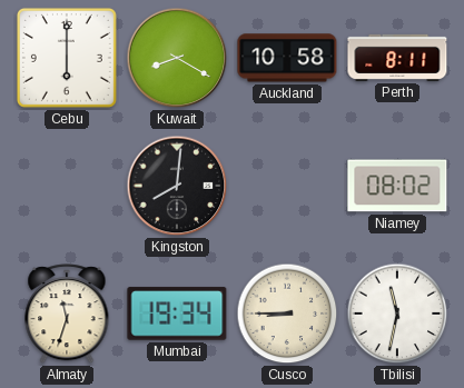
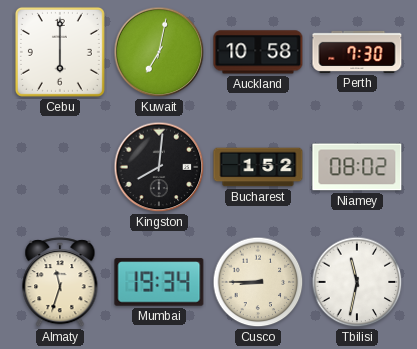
Kuwait: 8:20 -> 7:02
Perth: 8:11 -> 7:30
Bucharest: none -> 1:52
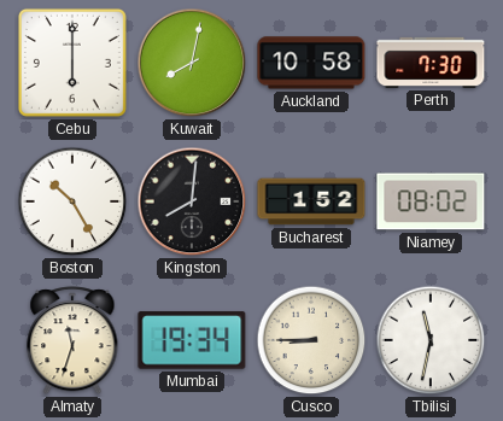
Kuwait: 7:02 -> 8:02
Boston: none -> 10:25
